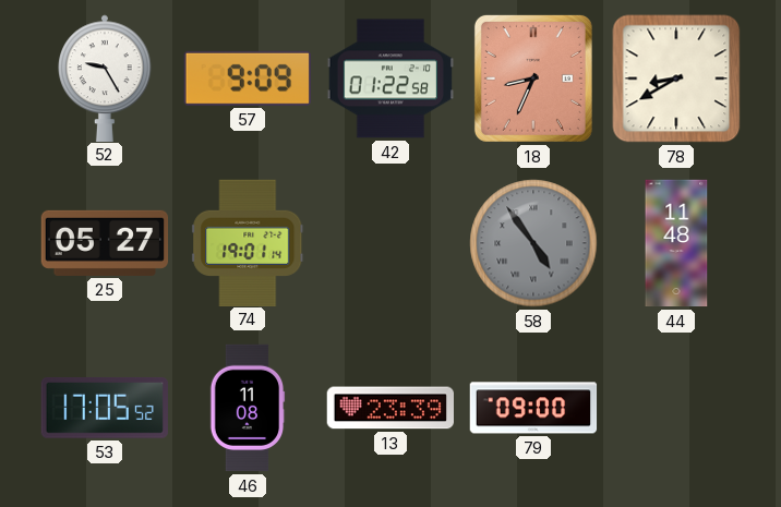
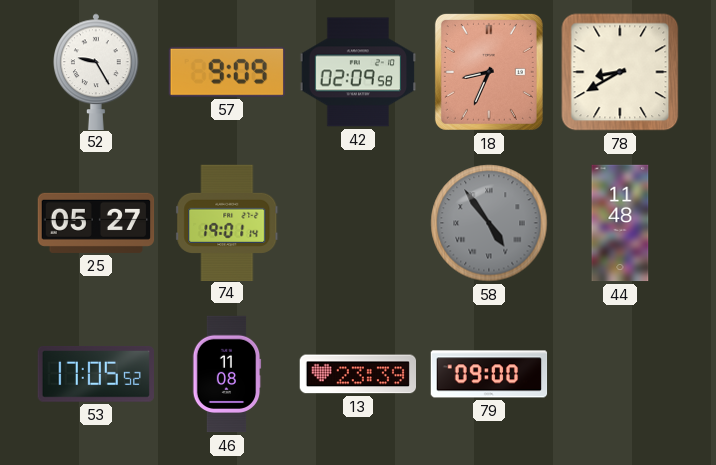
42: 01:22 -> 02:09
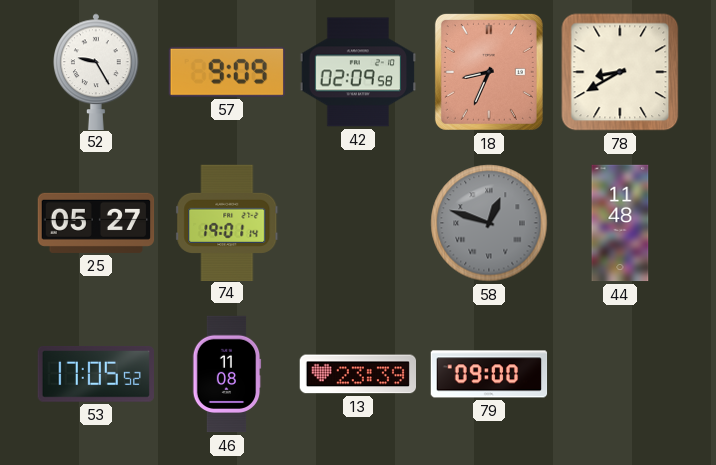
58: 4:54 -> 12:48
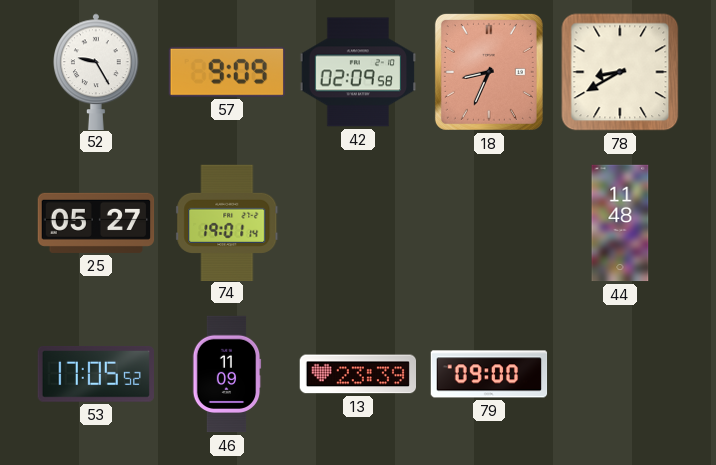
58: 12:48 -> none
46: 11:08 -> 11:09
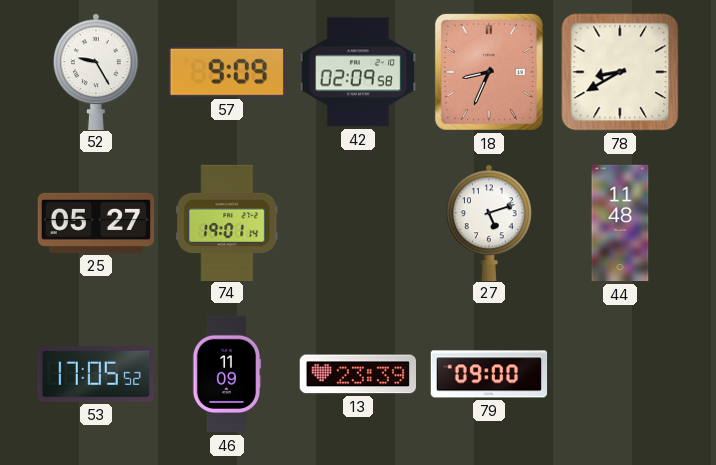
27: none -> 5:12
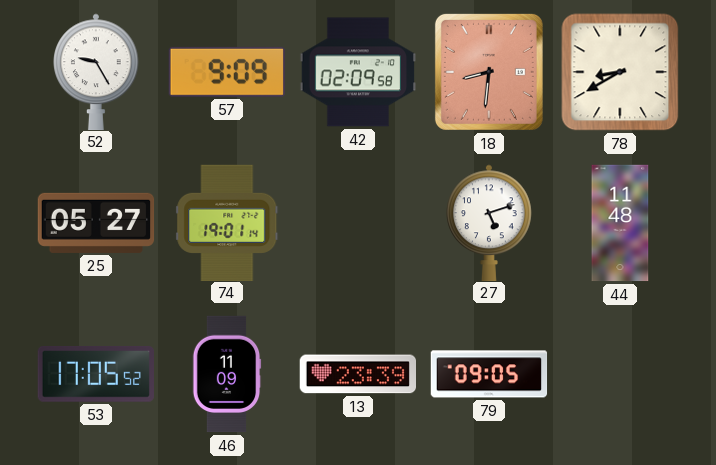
18: 8:34 -> 8:31
79: 09:00 -> 09:05
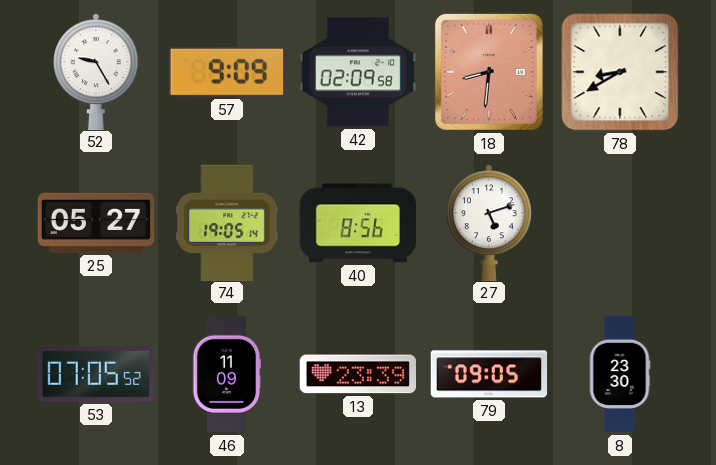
74: 19:01 -> 19:05
40: none -> 8:56
44: 11:48 -> none
53: 17:05 -> 07:05
8: none -> 23:30
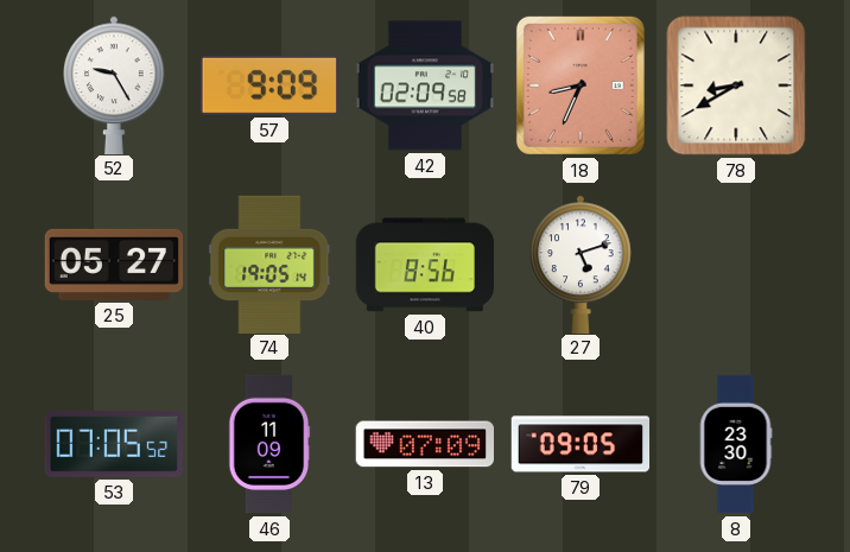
18: 8:31 -> 8:34
13: 23:39 -> 07:09
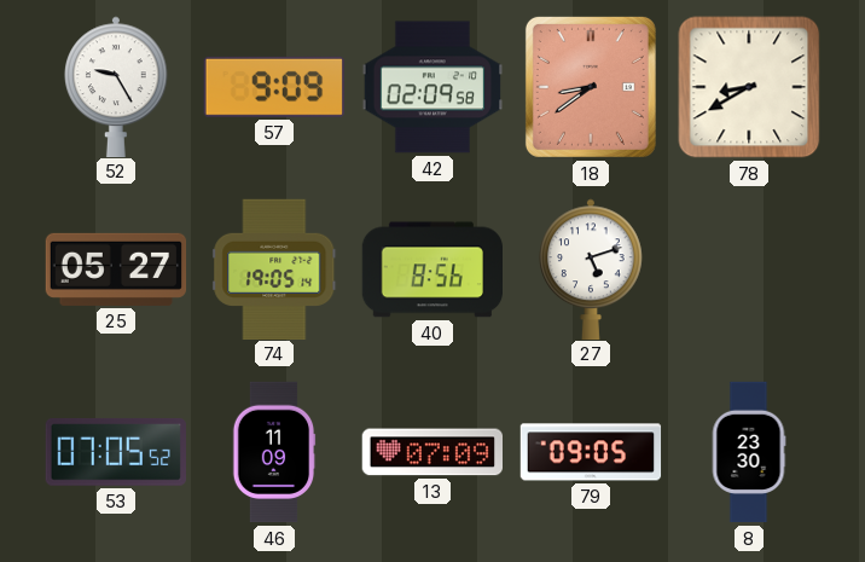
18: 8:34 -> 8:39
